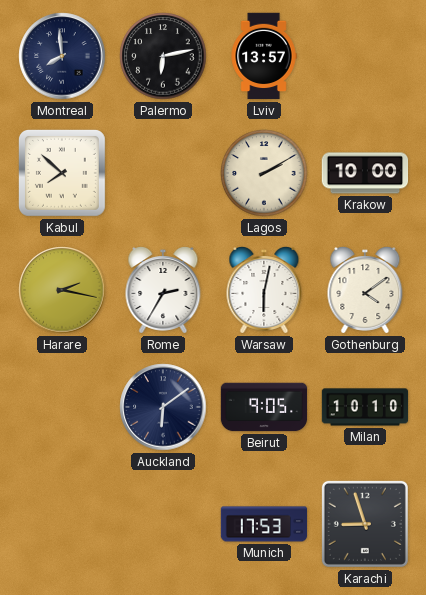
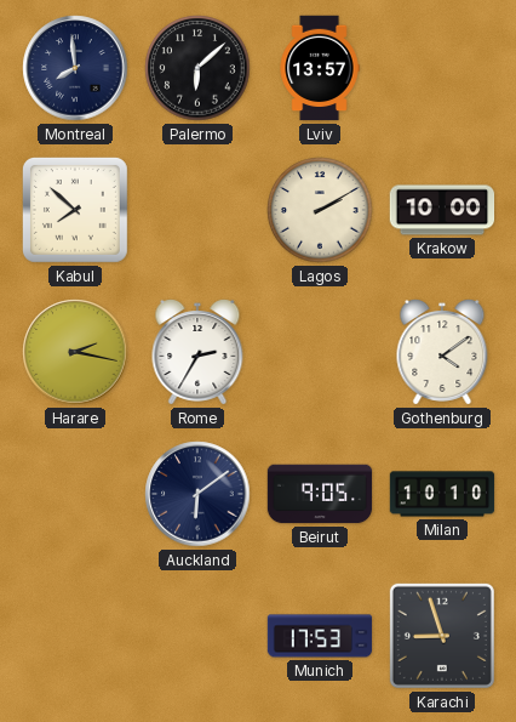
Palermo: 6:13 -> 6:08
Warsaw: 6:02 -> none
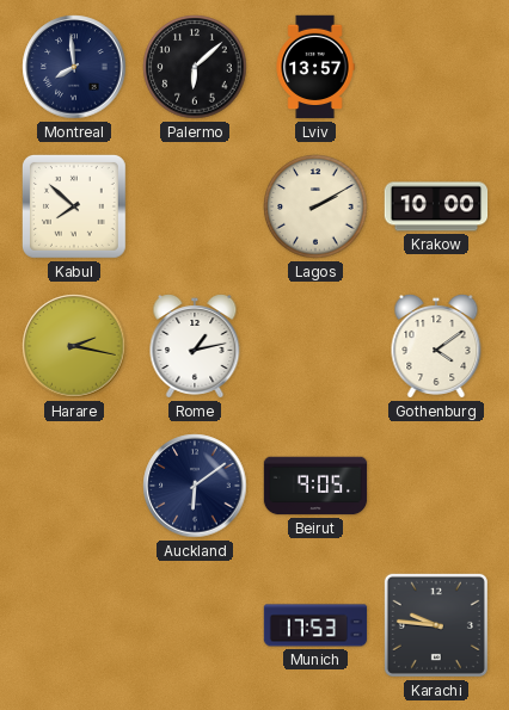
Rome: 2:35 -> 1:13
Milan: 10:10 -> none
Karachi: 8:57 -> 9:46
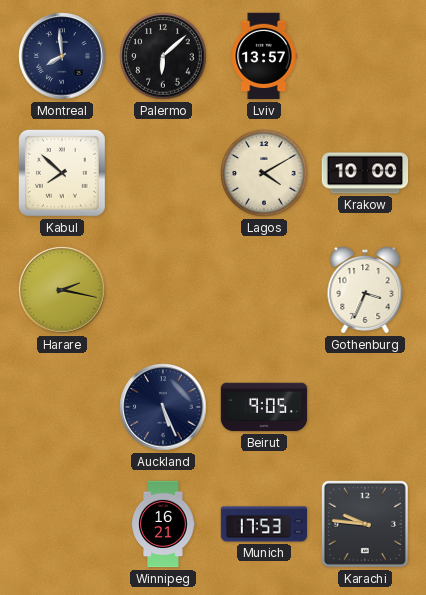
Lagos: 2:10 -> 4:10
Rome: 1:13 -> none
Gothenburg: 4:09 -> 3:34
Auckland: 6:09 -> 5:26
Winnipeg: none -> 16:21
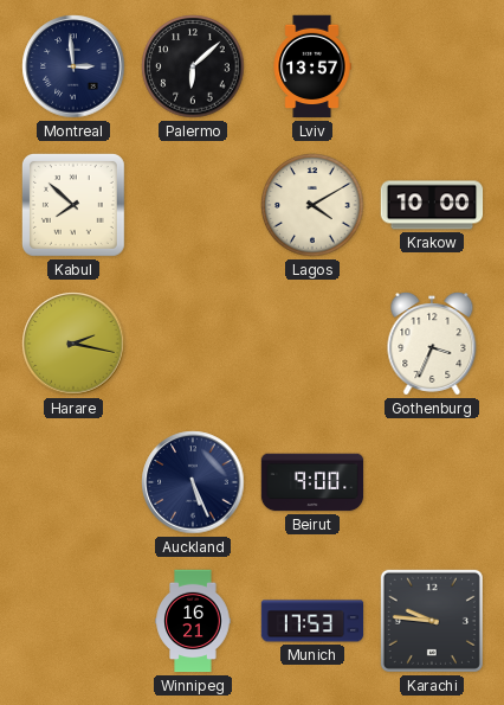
Montreal: 7:59 -> 2:59
Beirut: 9:05 -> 9:00
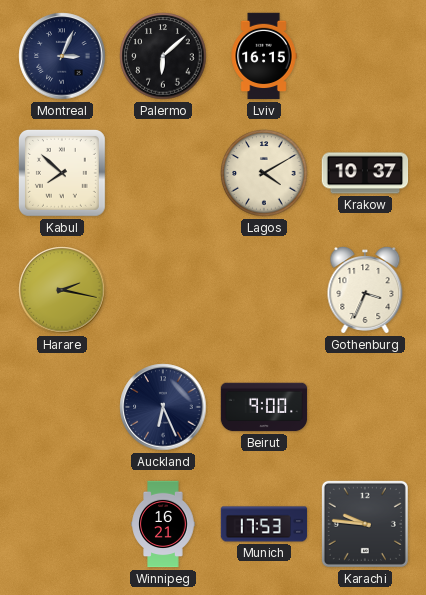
Montreal: 2:59 -> 3:04
Lviv: 13:57 -> 16:15
Krakow: 10:00 -> 10:37
Auckland: 5:26 -> 6:26
